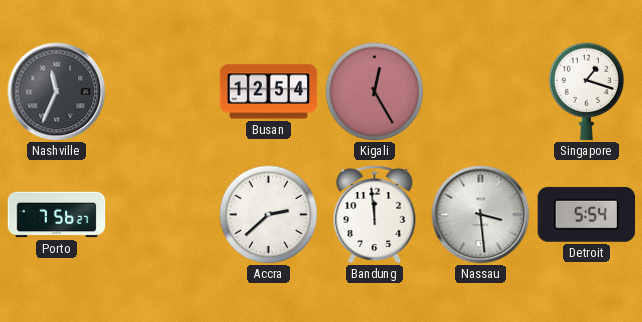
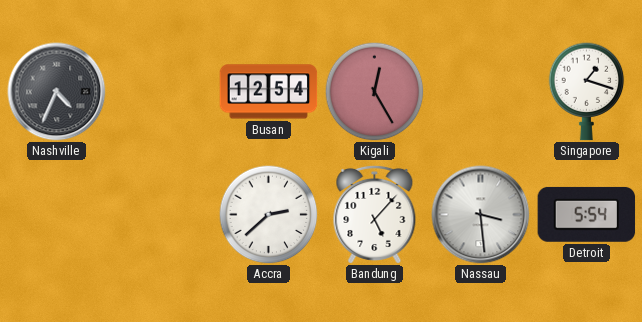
Nashville: 11:34 -> 4:34
Porto: 7:56 -> none
Bandung: 11:59 -> 5:07
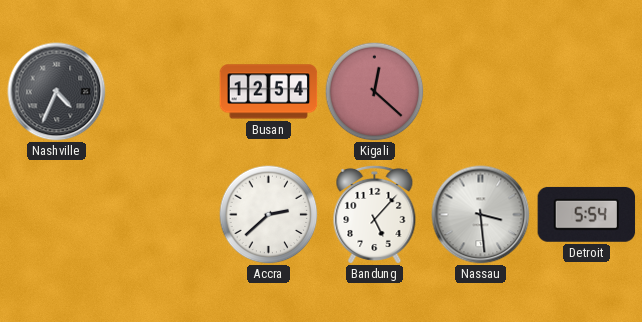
Kigali: 12:25 -> 12:22
Singapore: 1:18 -> none
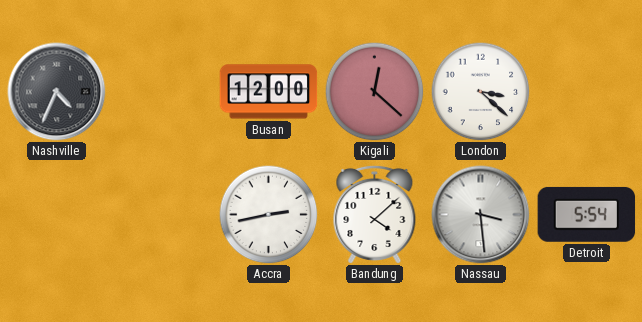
Busan: 12:54 -> 12:00
London: none -> 3:22
Accra: 2:38 -> 2:43
Bandung: 5:07 -> 4:08
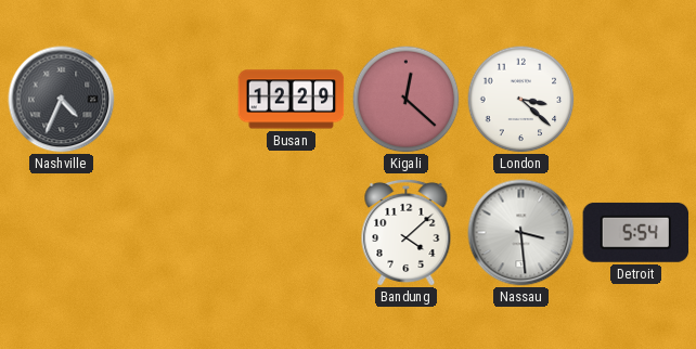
Busan: 12:00 -> 12:29
Accra: 2:43 -> none
